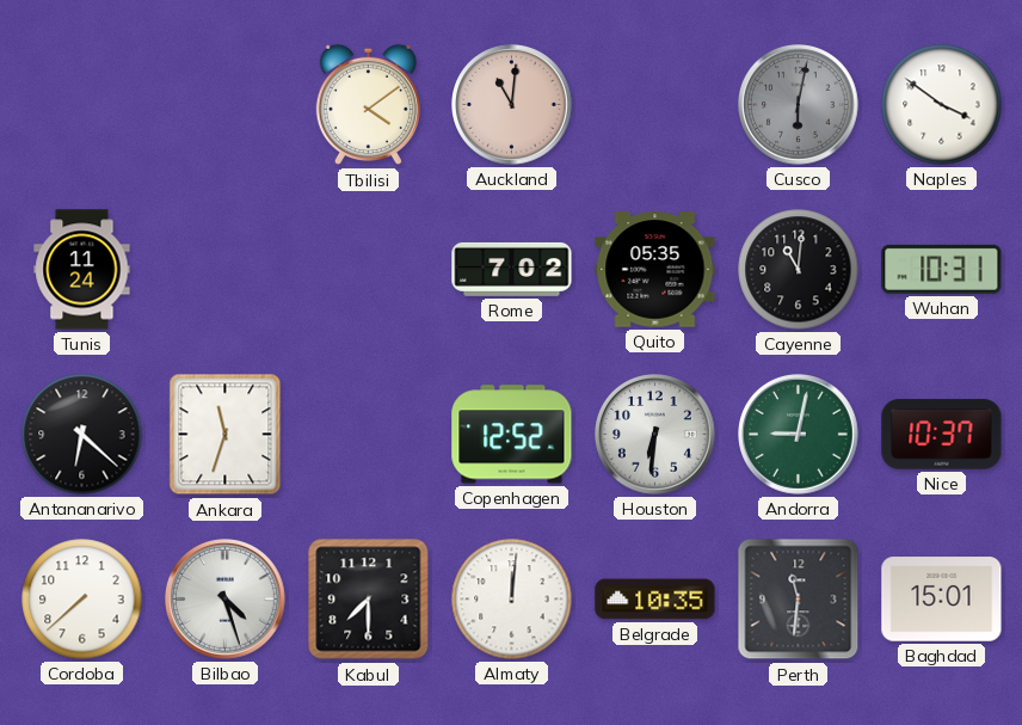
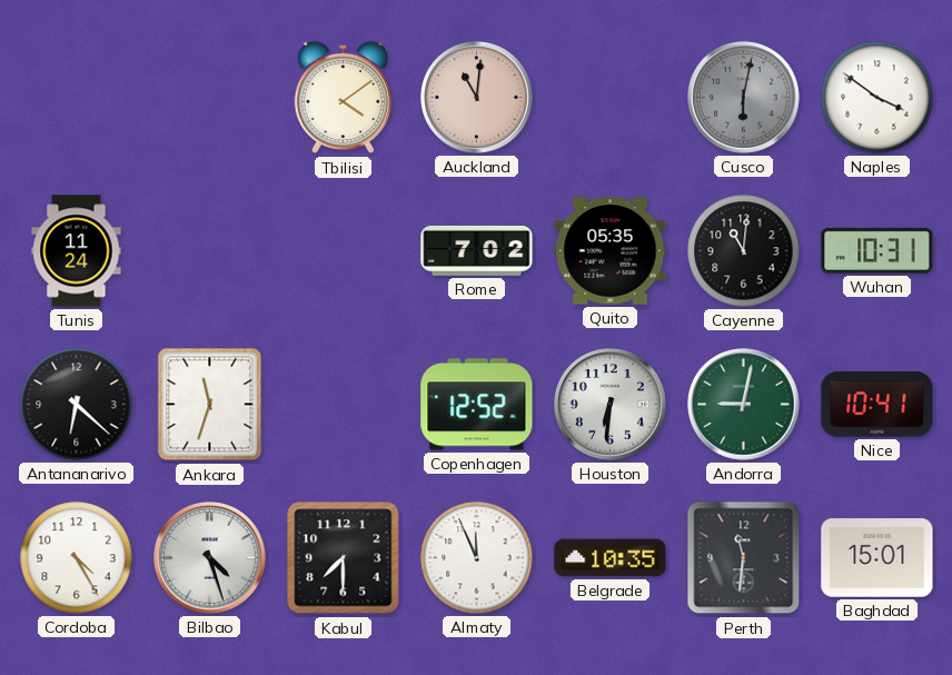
Nice: 10:37 -> 10:41
Cordoba: 7:38 -> 4:25
Almaty: 12:01 -> 11:56
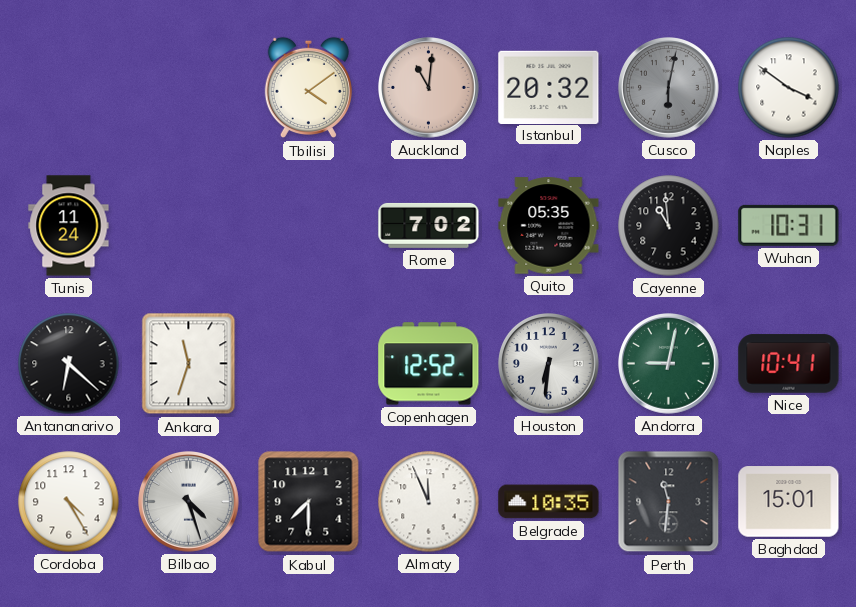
Istanbul: none -> 20:32
Cayenne: 11:01 -> 10:59
